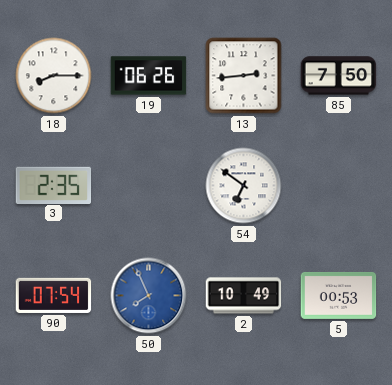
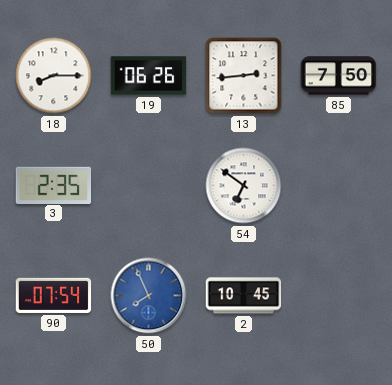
2: 10:49 -> 10:45
5: 00:53 -> none
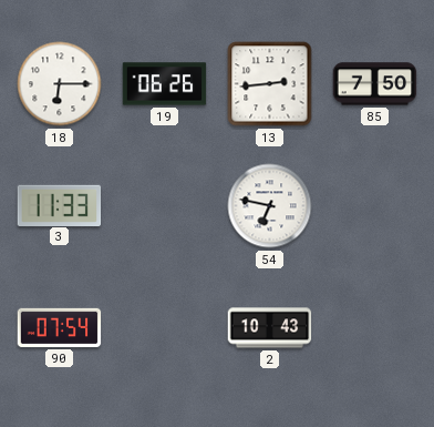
18: 8:15 -> 6:15
3: 2:35 -> 11:33
54: 6:51 -> 6:47
50: 7:56 -> none
2: 10:45 -> 10:43
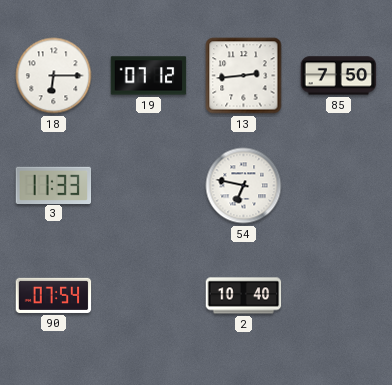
19: 06:26 -> 07:12
2: 10:43 -> 10:40
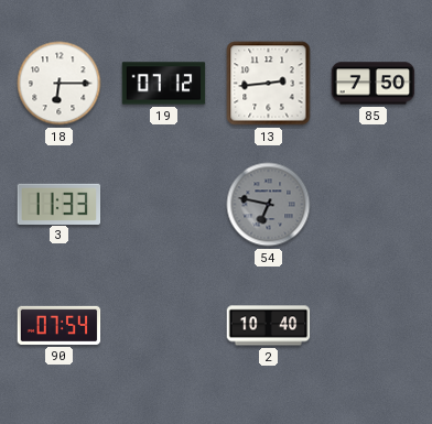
54 dial: white -> grey
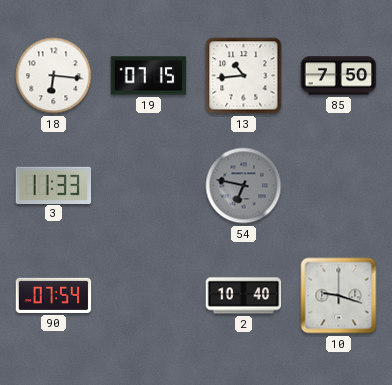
18: 6:15 -> 6:16
19: 07:12 -> 07:15
13: 2:44 -> 10:44
10: none -> 9:18
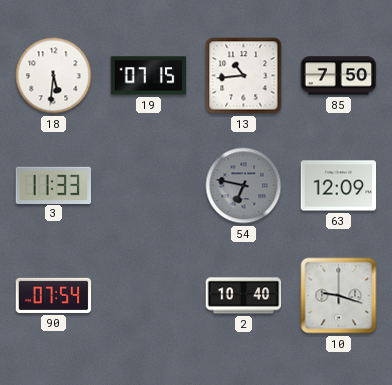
18: 6:16 -> 5:31
63: none -> 12:09
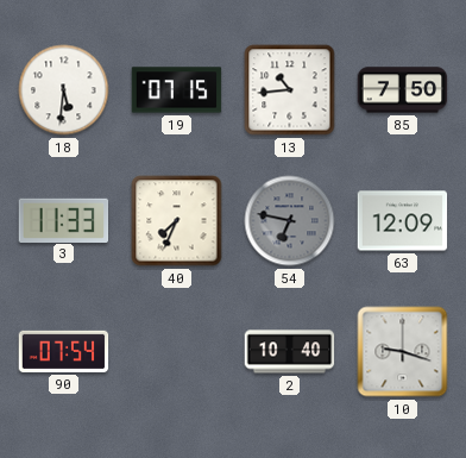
40: none -> 7:34
